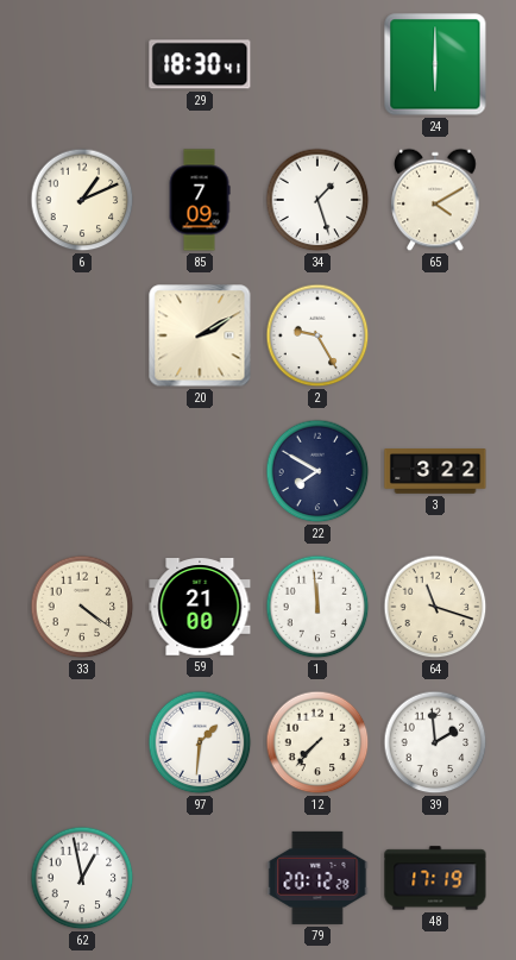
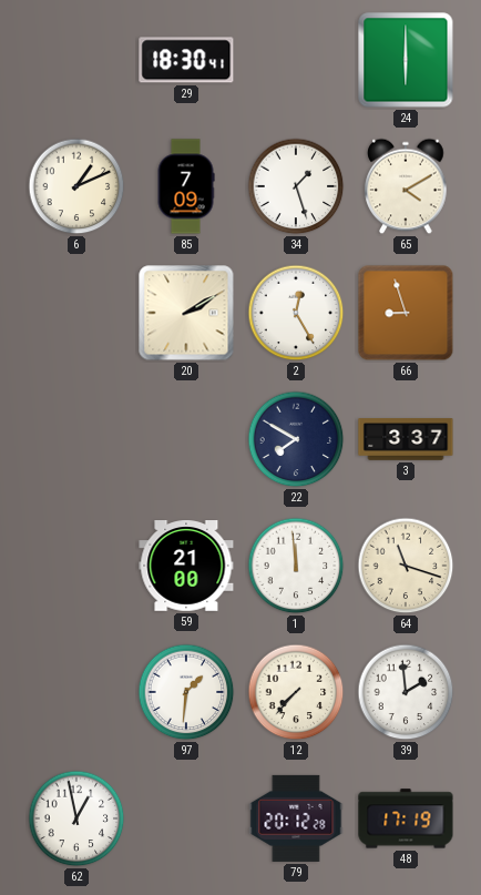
2: 9:25 -> 12:25
66: none -> 8:57
3: 3:22 -> 3:37
33: 4:21 -> none
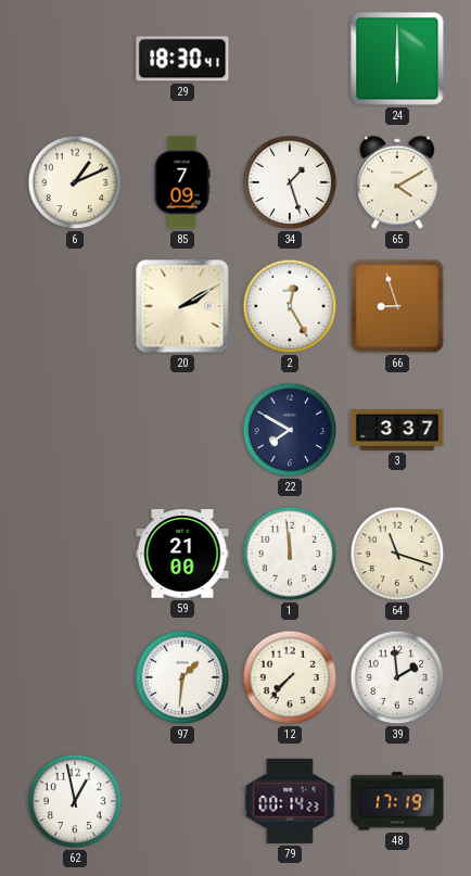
79: 20:12 -> 00:14
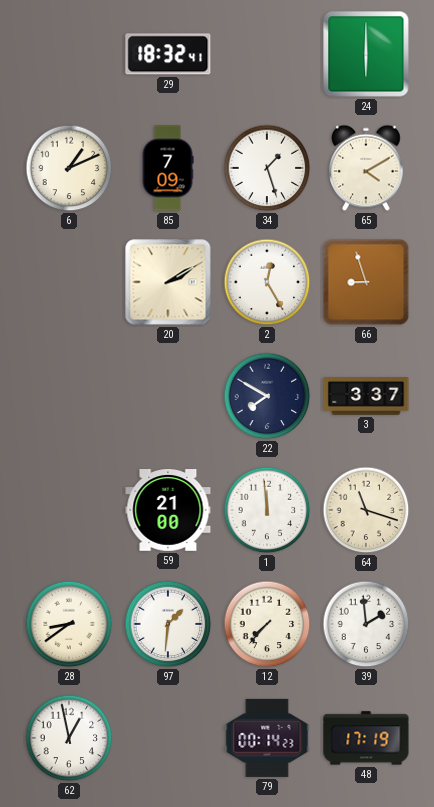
29: 18:30 -> 18:32
28: none -> 8:39
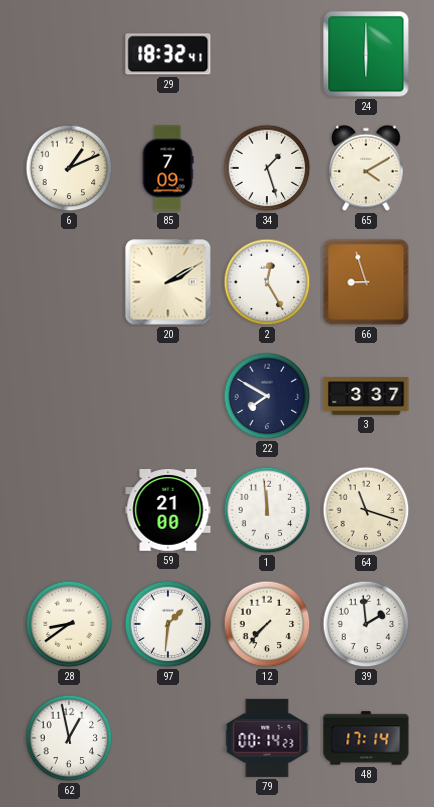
48: 17:19 -> 17:14
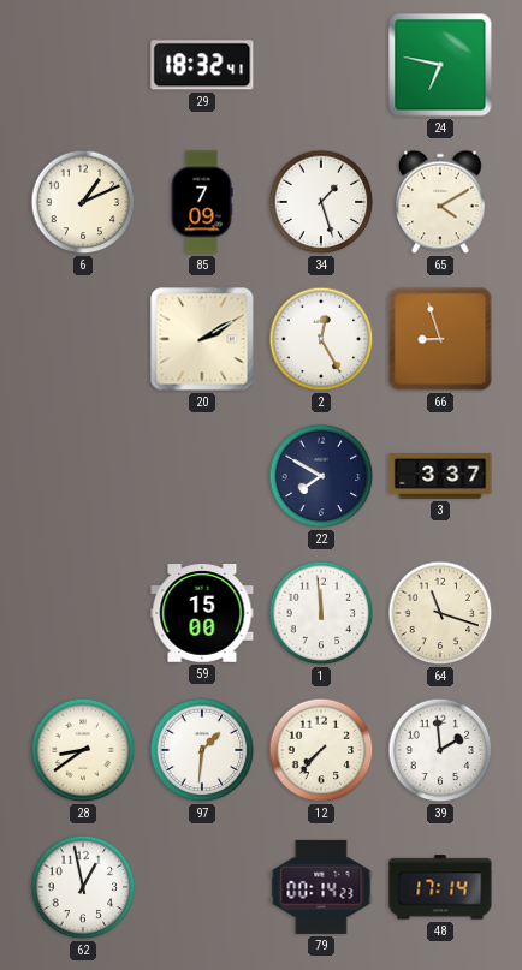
24: 6:00 -> 6:47
59: 21:00 -> 15:00
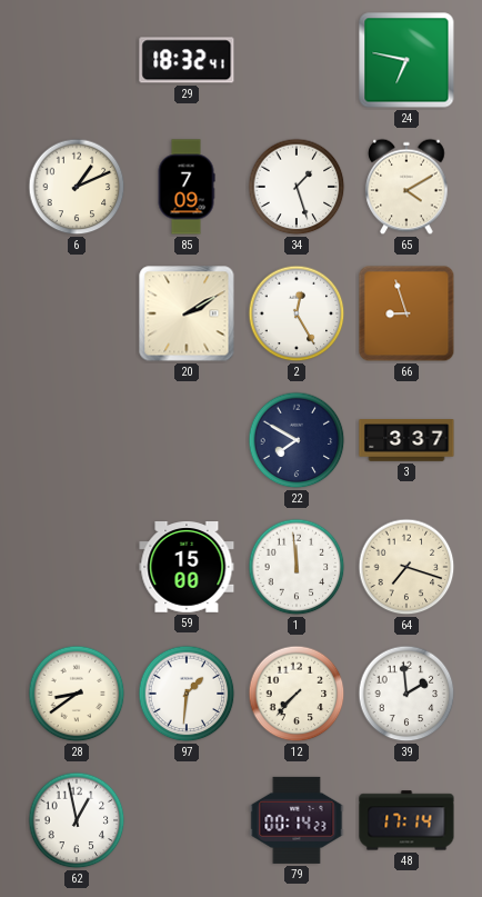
64: 11:18 -> 7:18
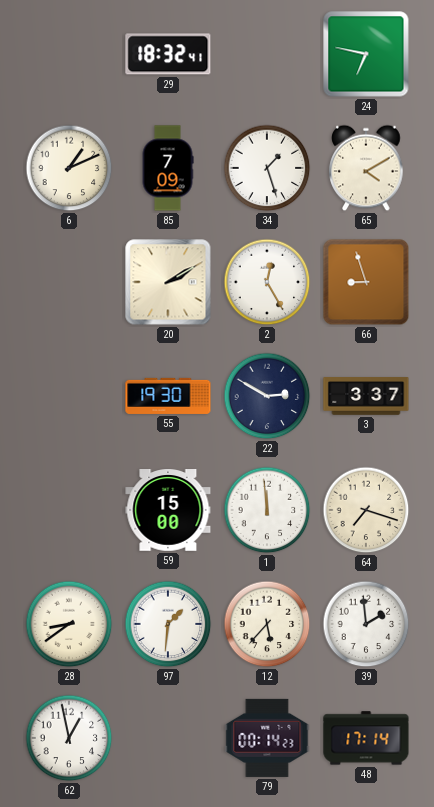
55: none -> 19:30
22: 7:50 -> 2:50
12: 7:37 -> 5:37
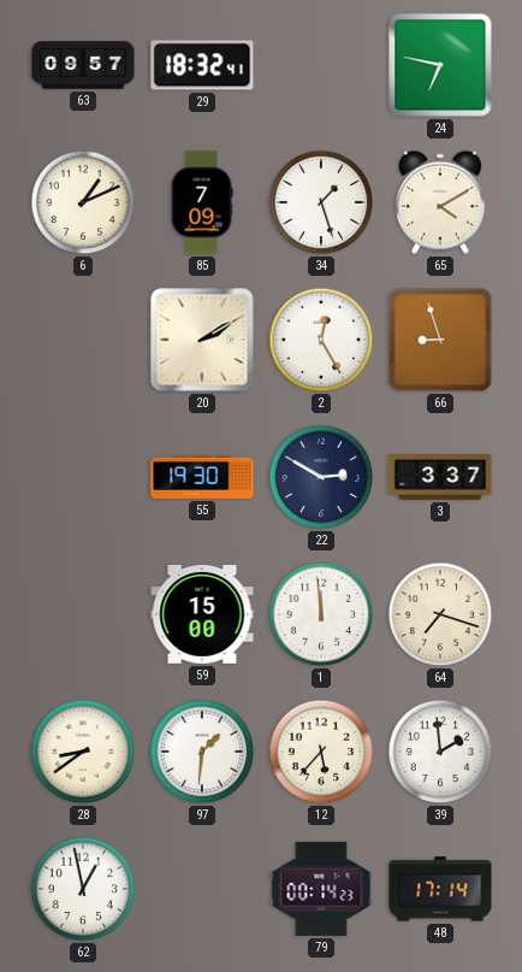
63: none -> 09:57
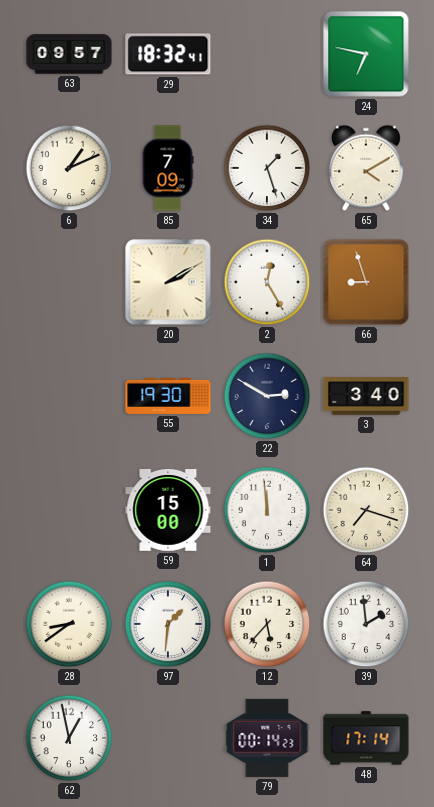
3: 3:37 -> 3:40
